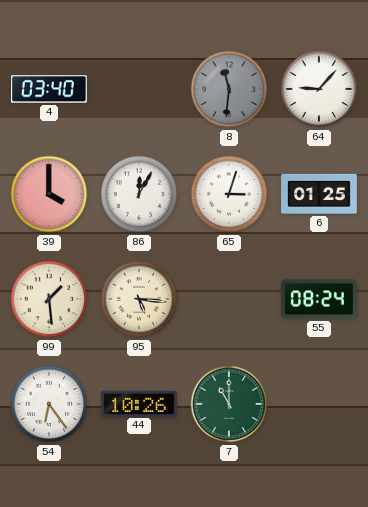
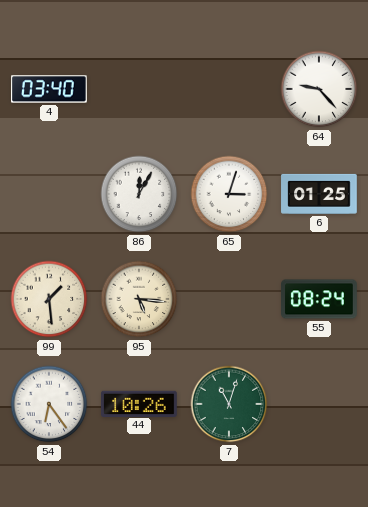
8: 11:31 -> none
64: 9:07 -> 9:23
39: 4:00 -> none
7: 11:00 -> 11:03
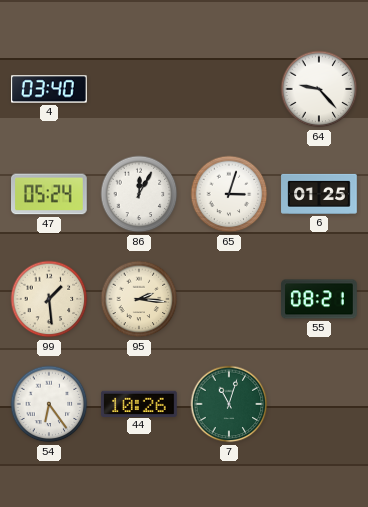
47: none -> 05:24
95: 5:16 -> 2:16
55: 08:24 -> 08:21
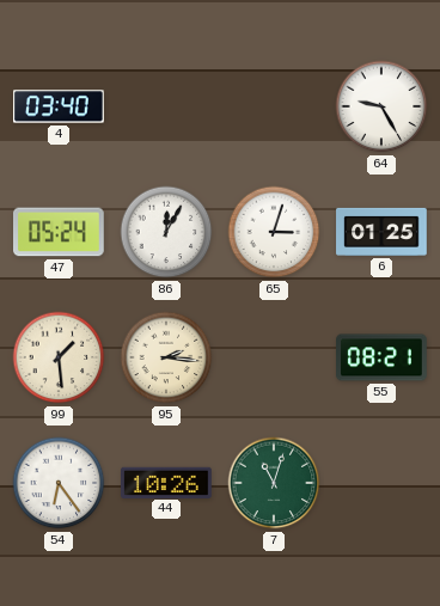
64: 9:23 -> 9:25
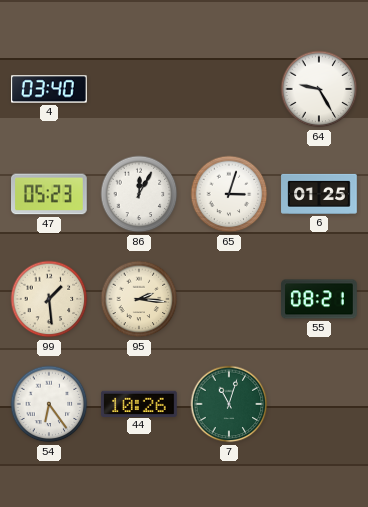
47: 05:24 -> 05:23
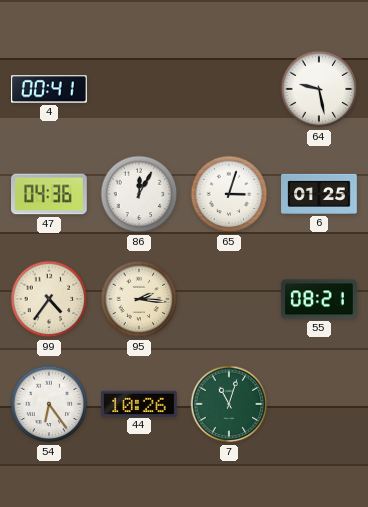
4: 03:40 -> 00:41
64: 9:25 -> 9:28
47: 05:23 -> 04:36
99: 1:29 -> 4:36
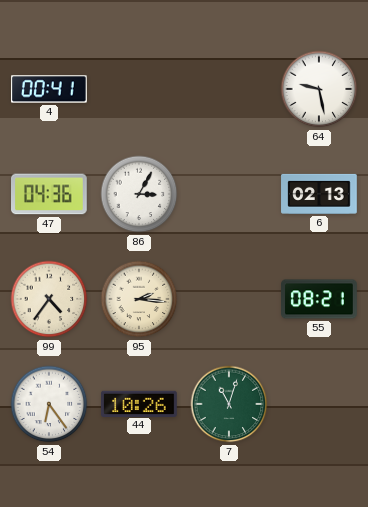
86: 12:05 -> 3:05
65: 3:03 -> none
6: 01:25 -> 02:13
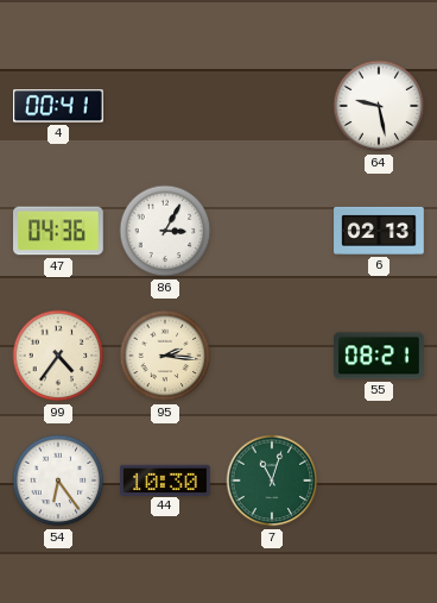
44: 10:26 -> 10:30
